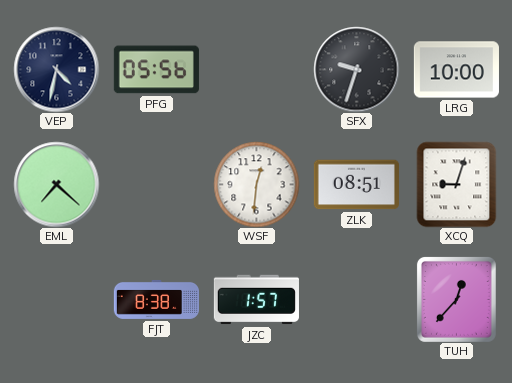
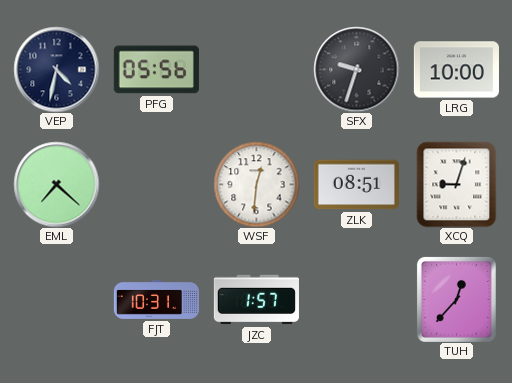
FJT: 8:38 -> 10:31
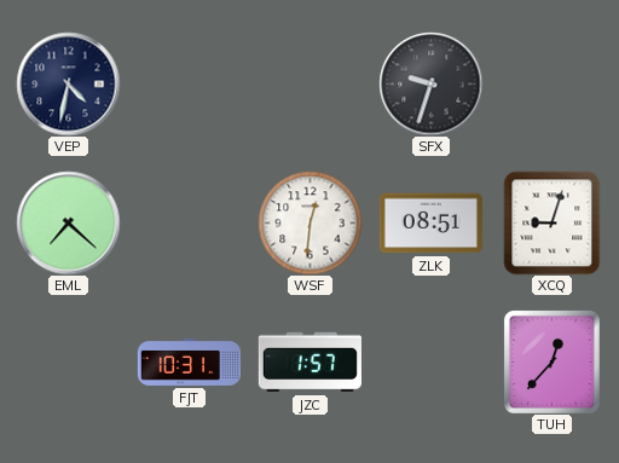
PFG: 05:56 -> none
LRG: 10:00 -> none
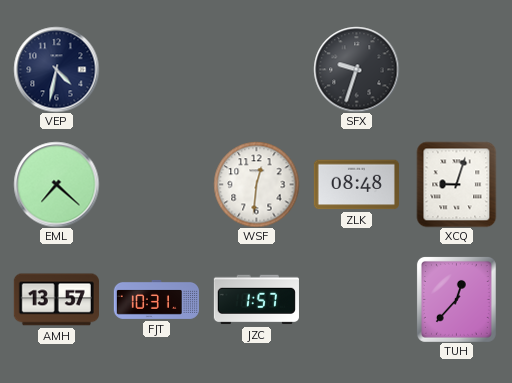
ZLK: 08:51 -> 08:48
AMH: none -> 13:57
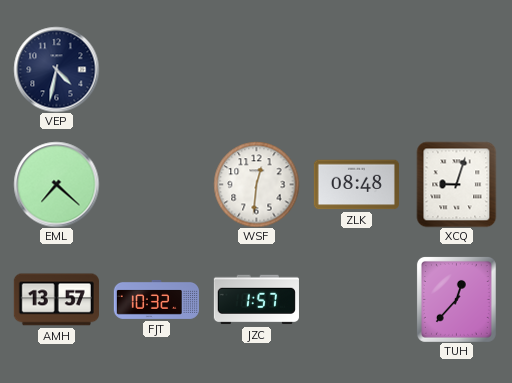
SFX: 9:33 -> none
FJT: 10:31 -> 10:32
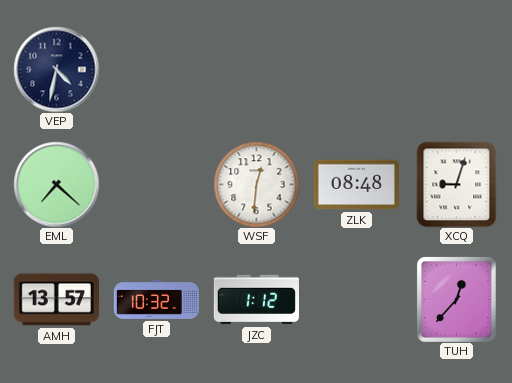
JZC: 1:57 -> 1:12
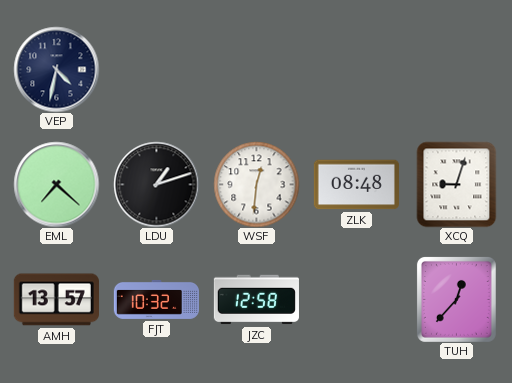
LDU: none -> 1:12
JZC: 1:12 -> 12:58
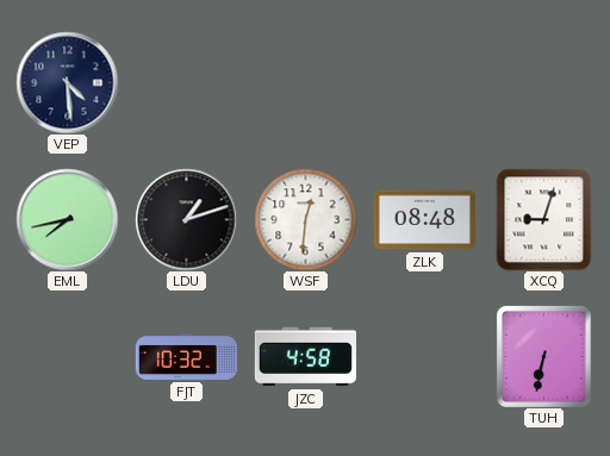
VEP: 4:32 -> 4:29
EML: 7:22 -> 7:43
AMH: 13:57 -> none
JZC: 12:58 -> 4:58
TUH: 12:37 -> 6:32
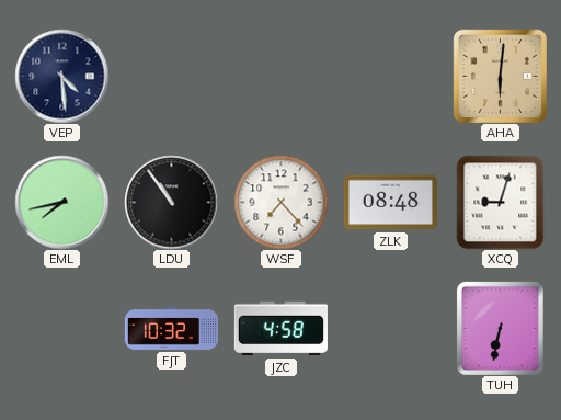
AHA: none -> 6:01
LDU: 1:12 -> 10:54
WSF: 12:31 -> 7:23
